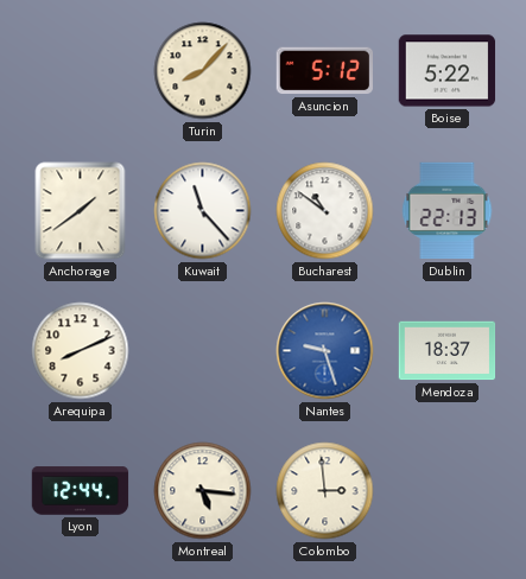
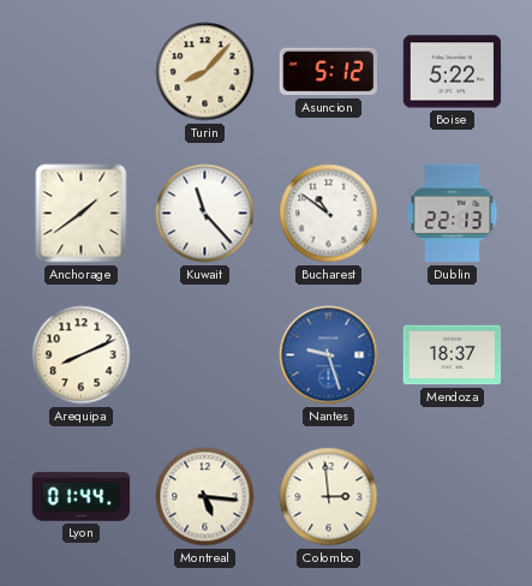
Lyon: 12:44 -> 01:44
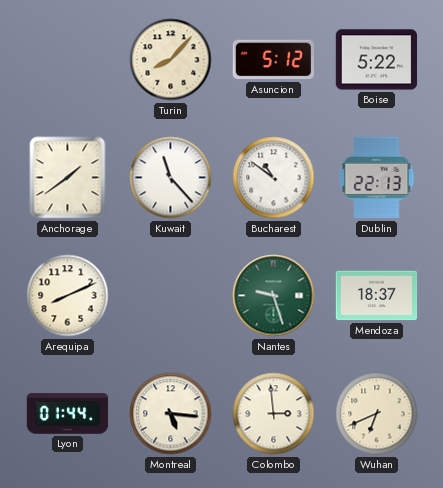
Nantes dial: blue -> green
Wuhan: none -> 6:41
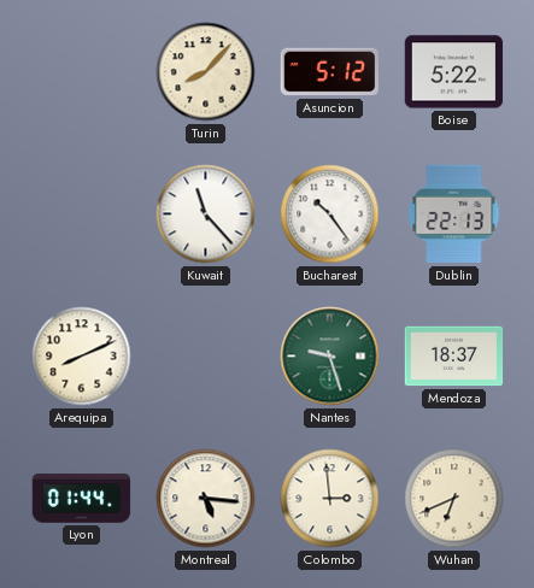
Anchorage: 1:39 -> none
Bucharest: 10:51 -> 10:24
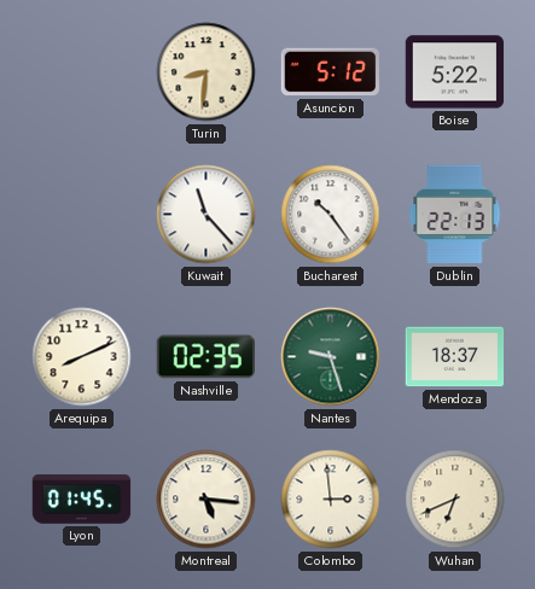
Turin: 8:07 -> 8:31
Nashville: none -> 02:35
Lyon: 01:44 -> 01:45
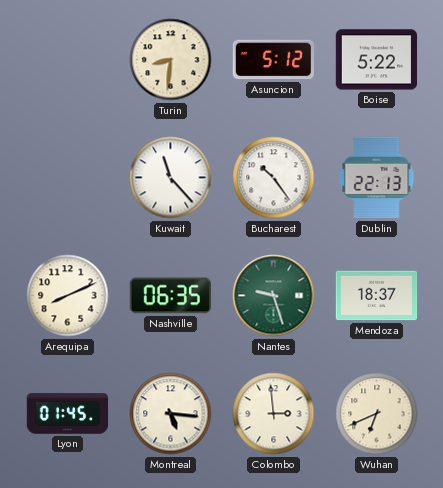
Nashville: 02:35 -> 06:35
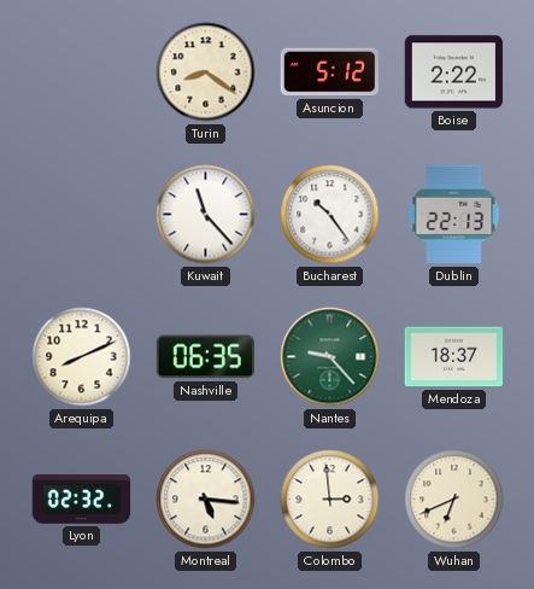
Turin: 8:31 -> 8:21
Boise: 5:22 -> 2:22
Nantes: 9:27 -> 9:23
Lyon: 01:45 -> 02:32
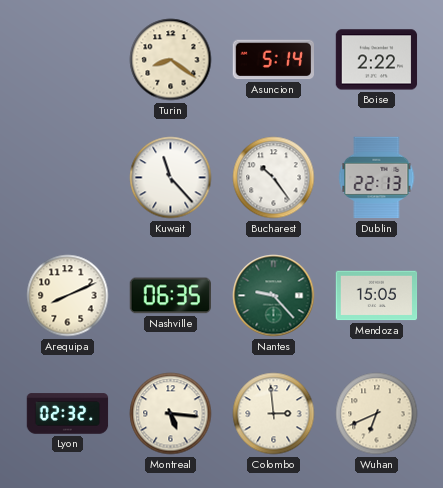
Asuncion: 5:12 -> 5:14
Mendoza: 18:37 -> 15:05
